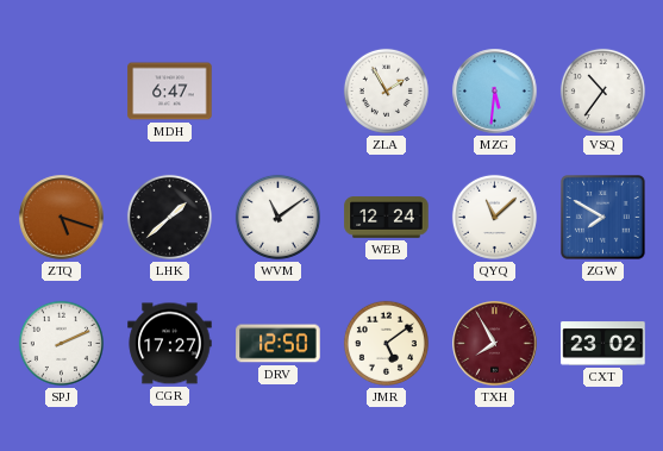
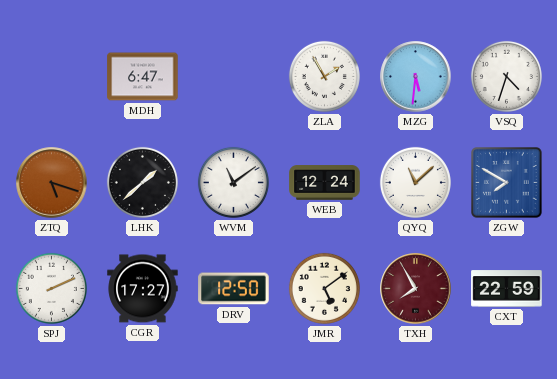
VSQ: 10:36 -> 4:33
CXT: 23:02 -> 22:59
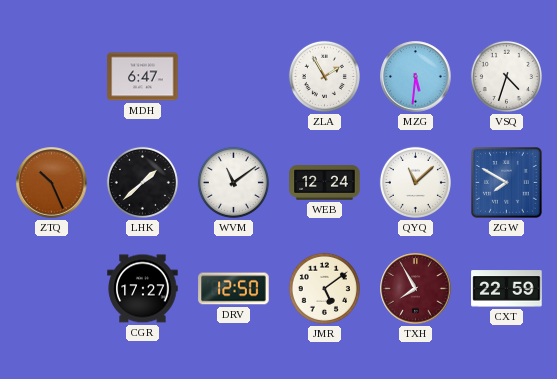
ZTQ: 5:18 -> 10:26
SPJ: 2:11 -> none
